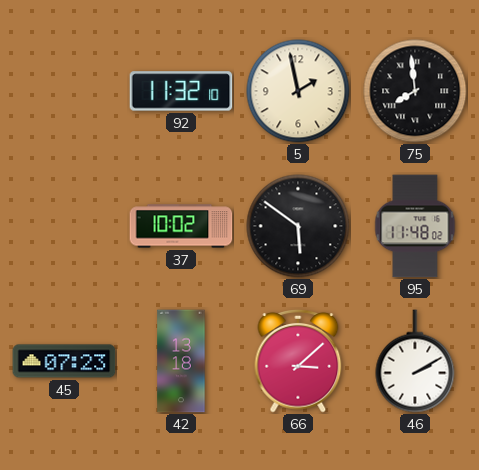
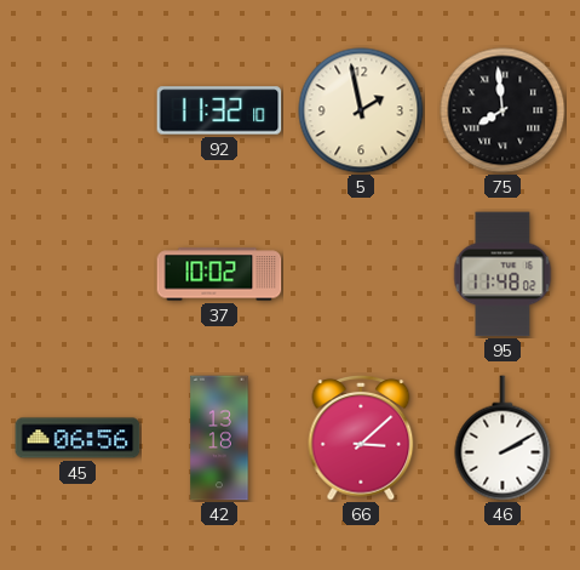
69: 5:51 -> none
45: 07:23 -> 06:56
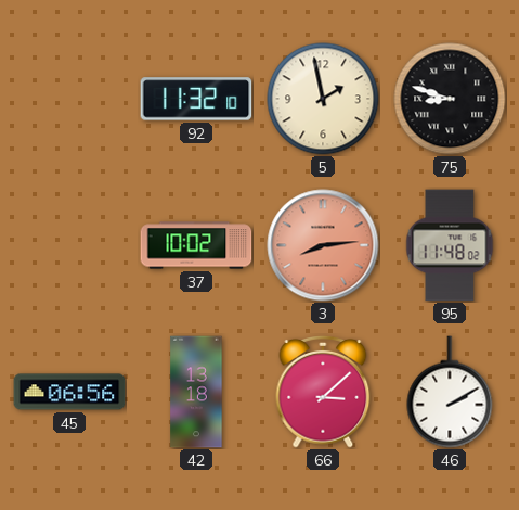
75: 7:59 -> 8:48
3: none -> 8:14
